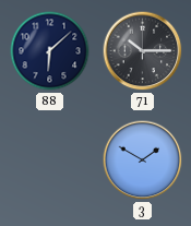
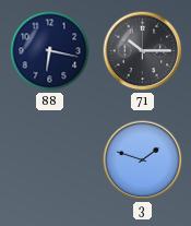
88: 6:08 -> 6:17
3: 1:50 -> 1:48
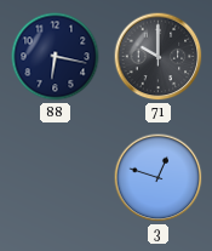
71: 10:15 -> 10:00
3: 1:48 -> 12:48
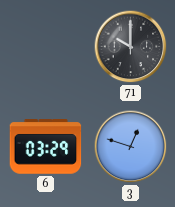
88: 6:17 -> none
6: none -> 03:29
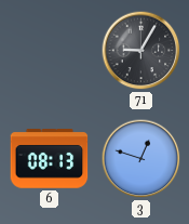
71: 10:00 -> 9:05
6: 03:29 -> 08:13
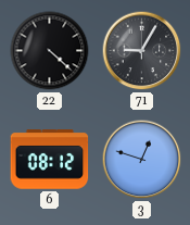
22: none -> 4:22
6: 08:13 -> 08:12
